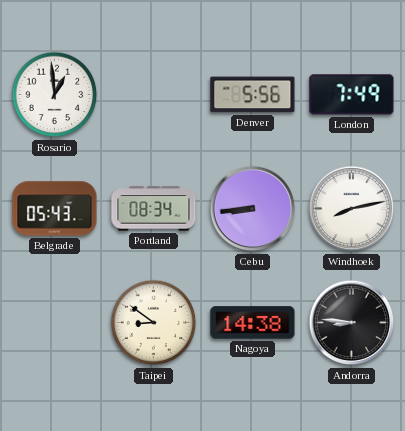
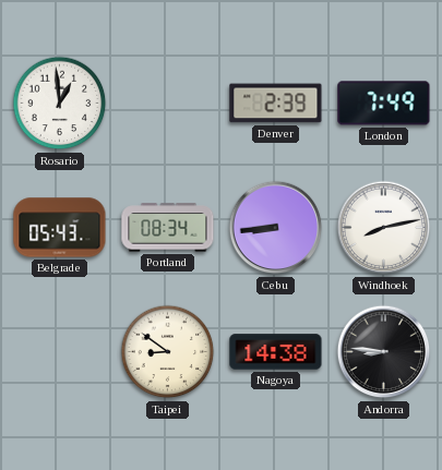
Denver: 5:56 -> 2:39
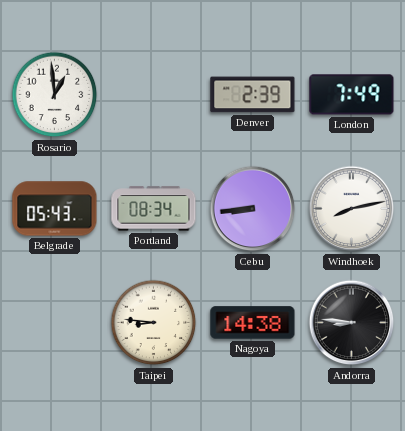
Taipei: 8:51 -> 8:46
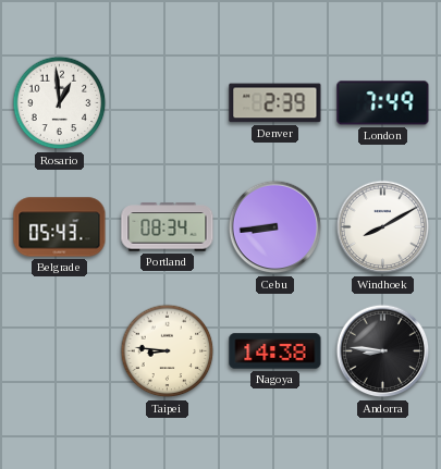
Windhoek: 8:13 -> 8:10
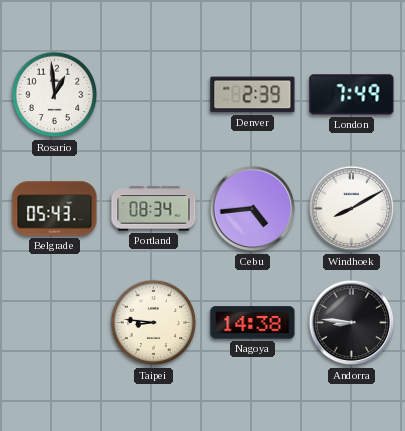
Cebu: 8:44 -> 4:44
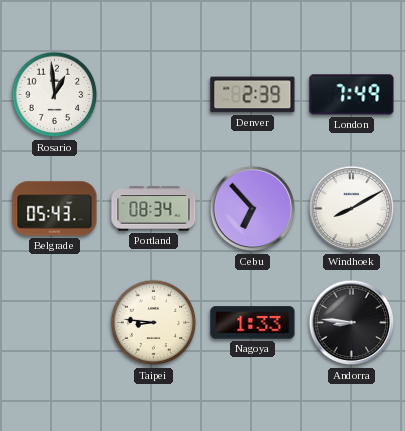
Cebu: 4:44 -> 6:53
Nagoya: 14:38 -> 1:33
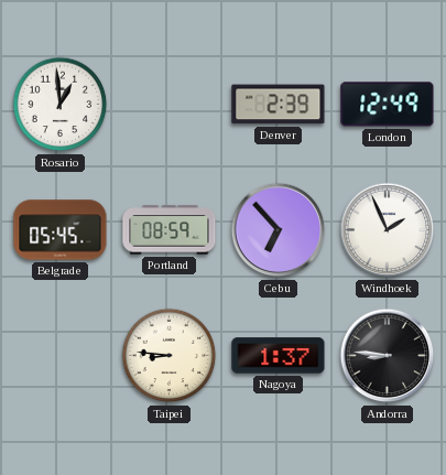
London: 7:49 -> 12:49
Belgrade: 05:43 -> 05:45
Portland: 08:34 -> 08:59
Windhoek: 8:10 -> 1:56
Nagoya: 1:33 -> 1:37
